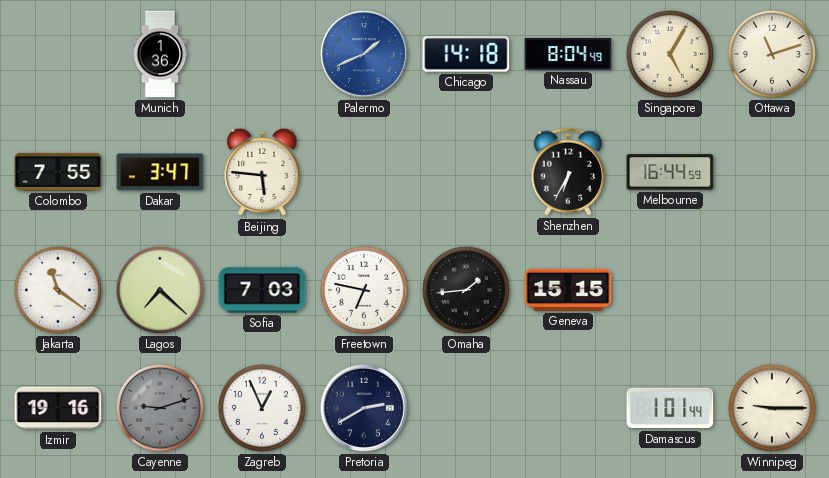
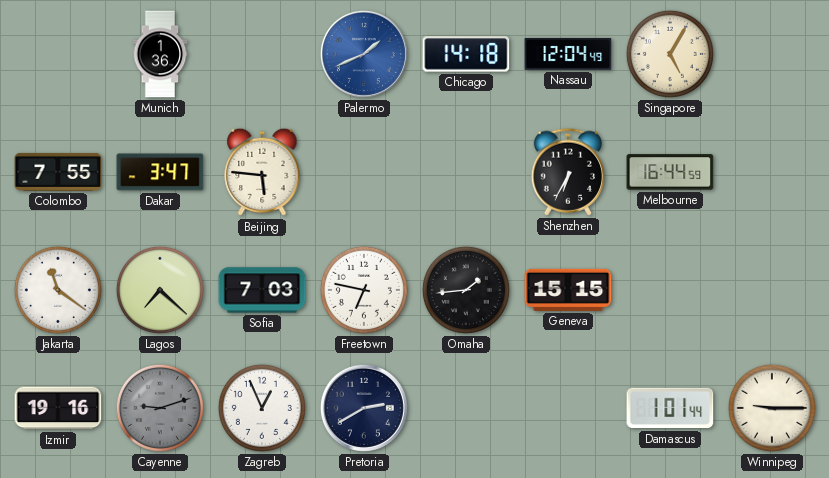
Nassau: 8:04 -> 12:04
Ottawa: 11:12 -> none
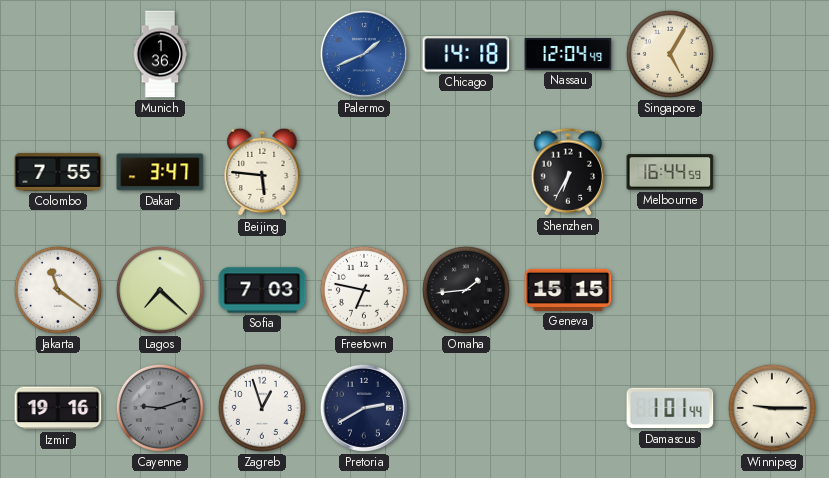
Zagreb: 12:56 -> 12:57
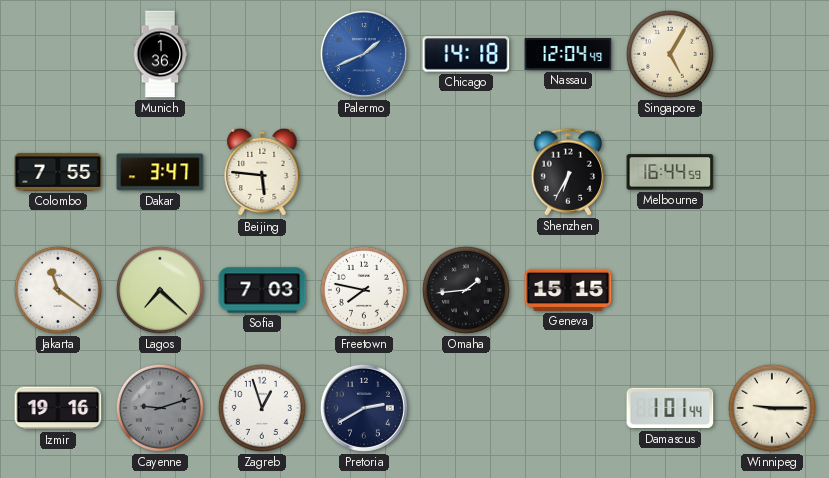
Freetown: 6:47 -> 7:47
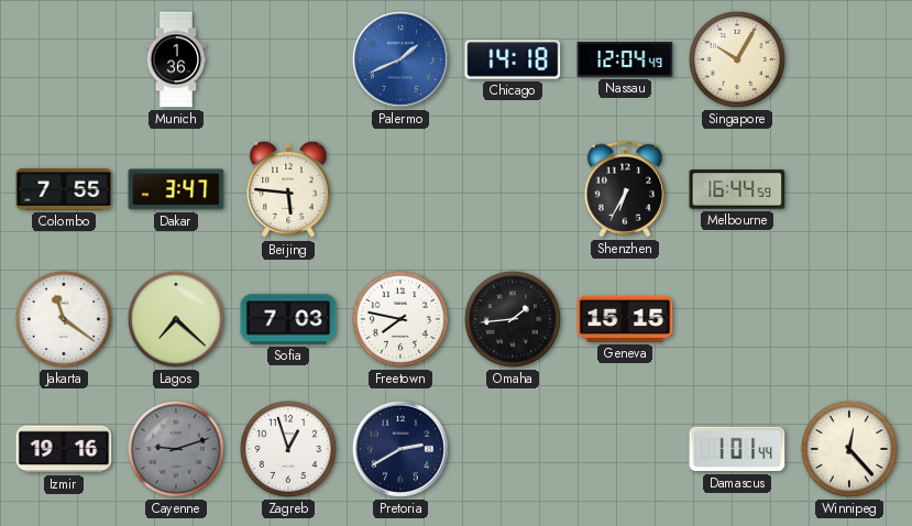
Singapore: 5:05 -> 10:05
Winnipeg: 9:15 -> 12:23
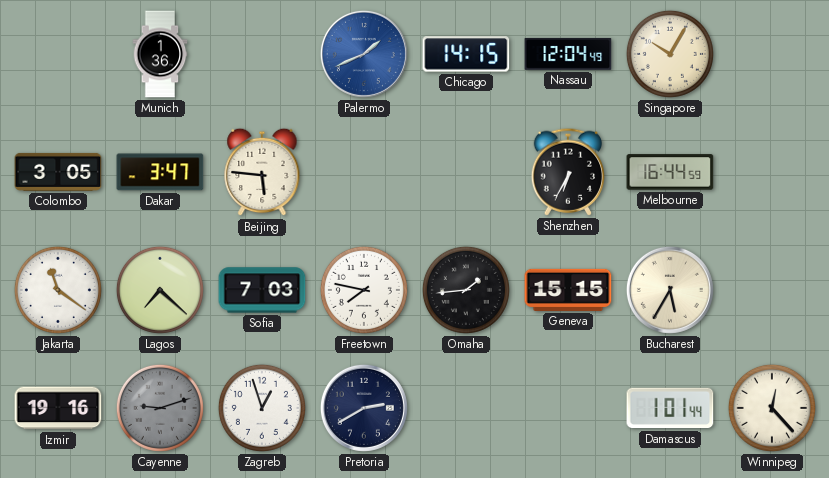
Chicago: 14:18 -> 14:15
Colombo: 7:55 -> 3:05
Bucharest: none -> 5:35
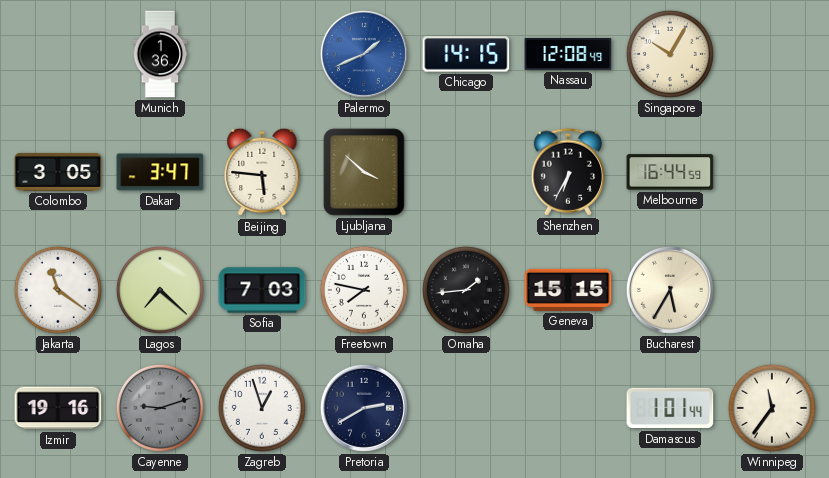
Nassau: 12:04 -> 12:08
Ljubljana: none -> 3:52
Winnipeg: 12:23 -> 11:36
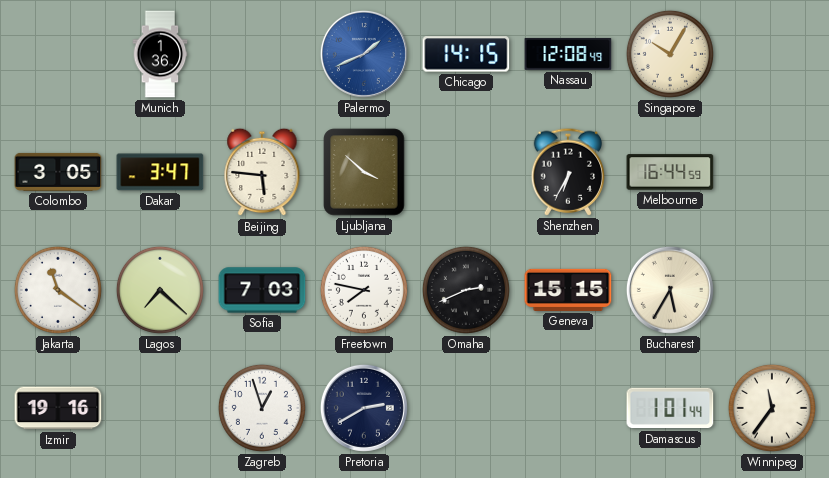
Omaha: 1:44 -> 2:41
Cayenne: 9:12 -> none
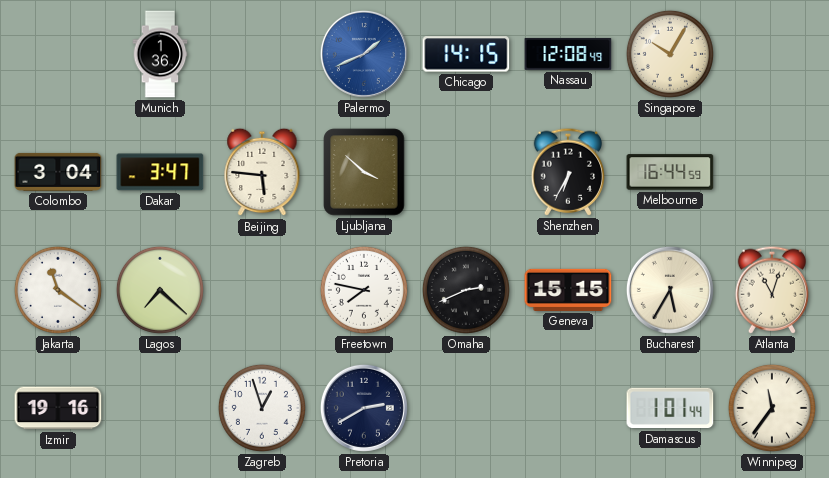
Colombo: 3:05 -> 3:04
Sofia: 7:03 -> none
Atlanta: none -> 11:03
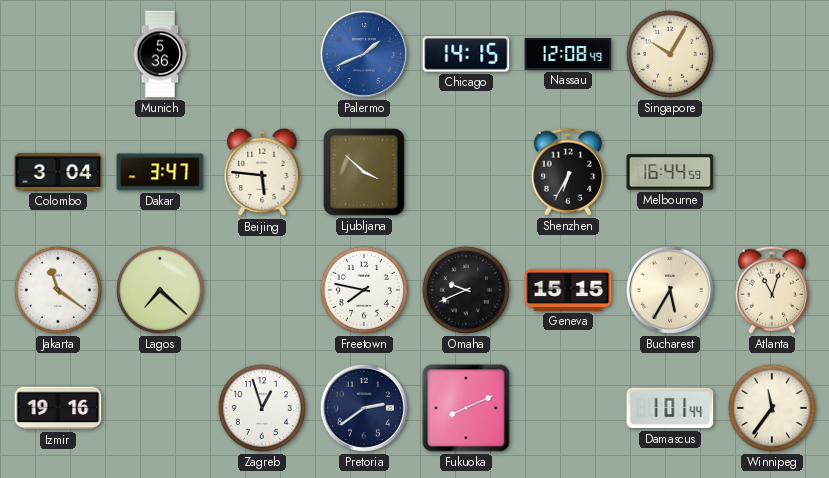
Munich: 1:36 -> 5:36
Omaha: 2:41 -> 9:41
Pretoria: 2:40 -> 2:39
Fukuoka: none -> 8:11
